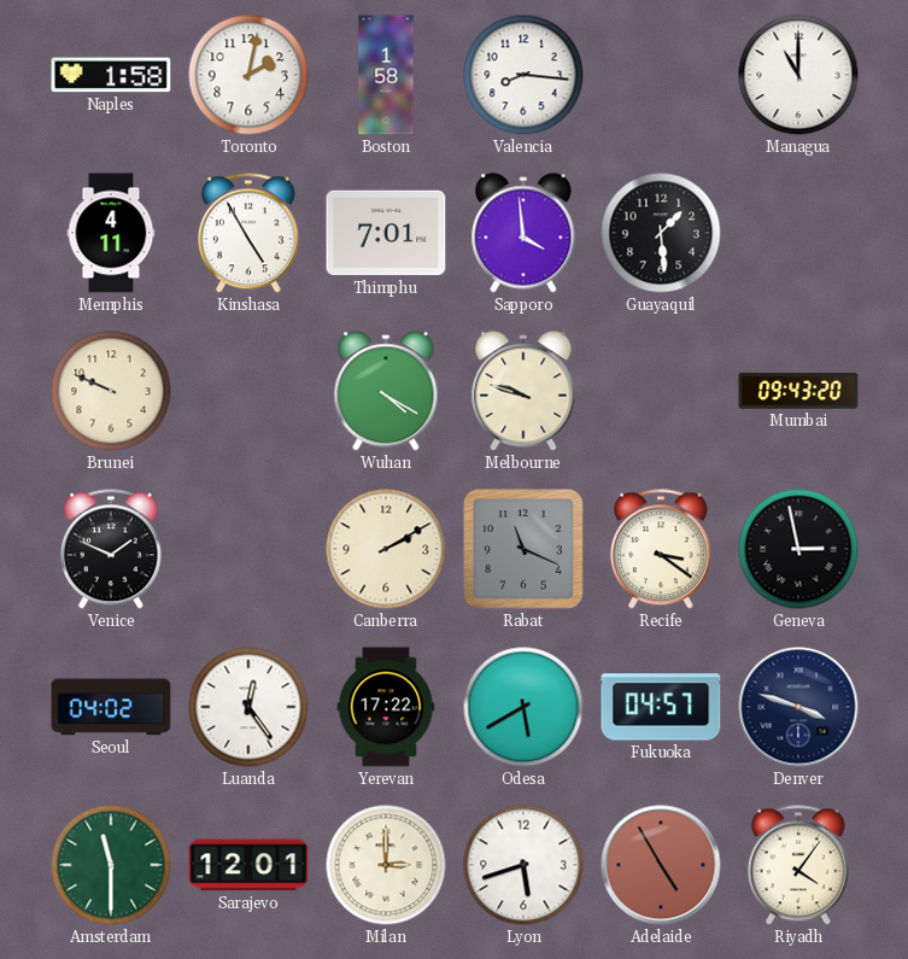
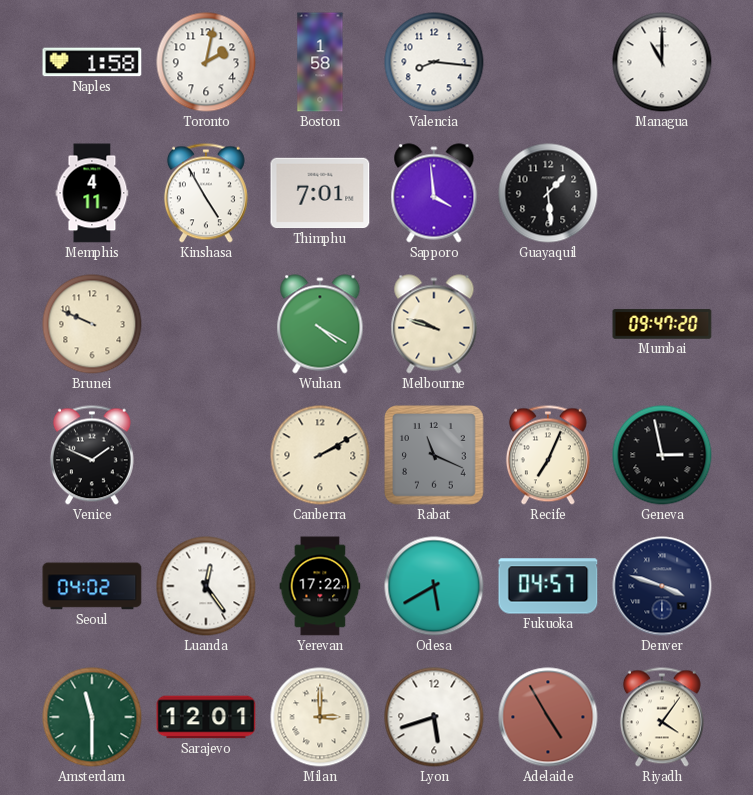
Mumbai: 09:43 -> 09:47
Recife: 3:21 -> 7:04
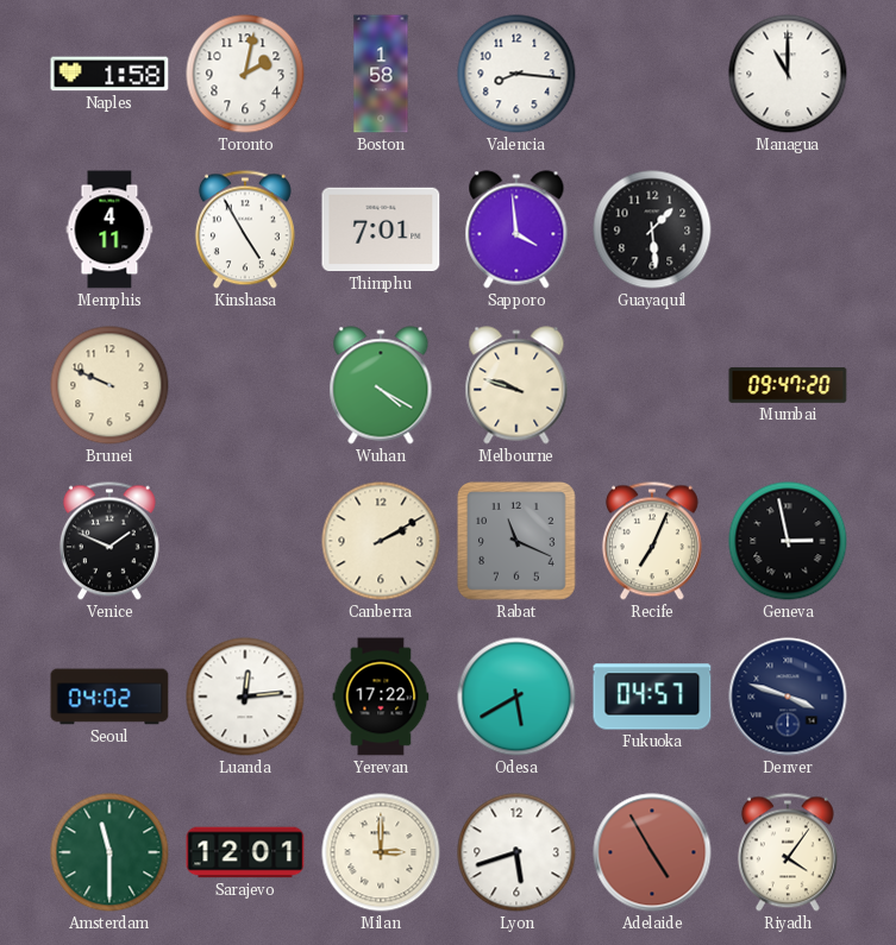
Luanda: 12:24 -> 12:14
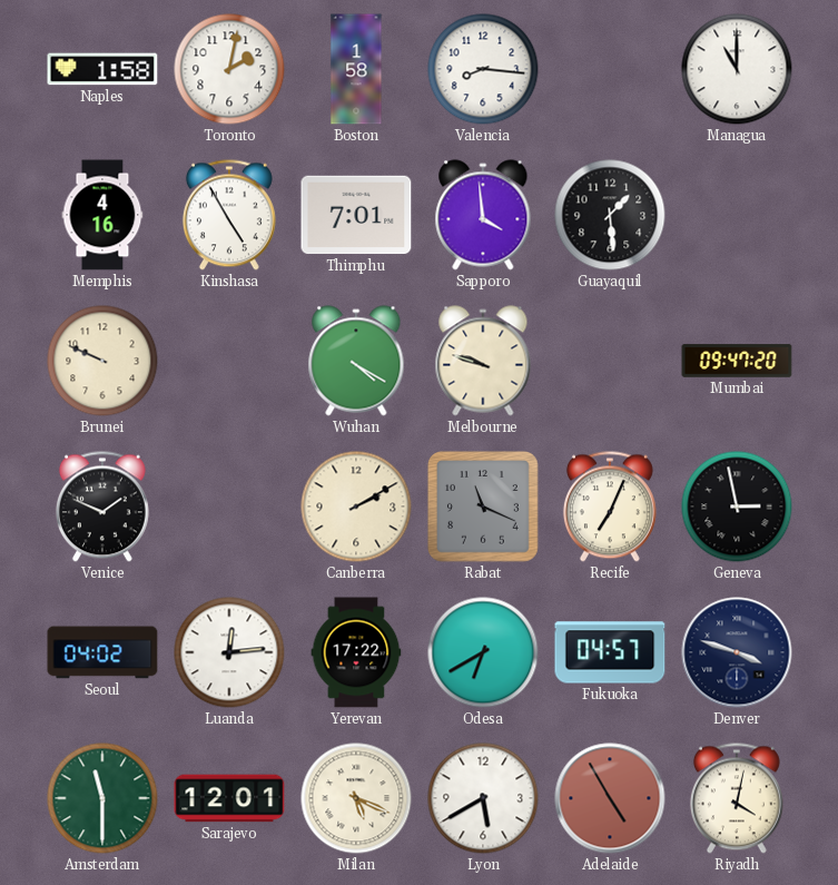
Memphis: 4:11 -> 4:16
Odesa: 5:40 -> 6:40
Milan: 3:00 -> 5:19
Lyon: 5:42 -> 5:40
Riyadh: 4:06 -> 4:02
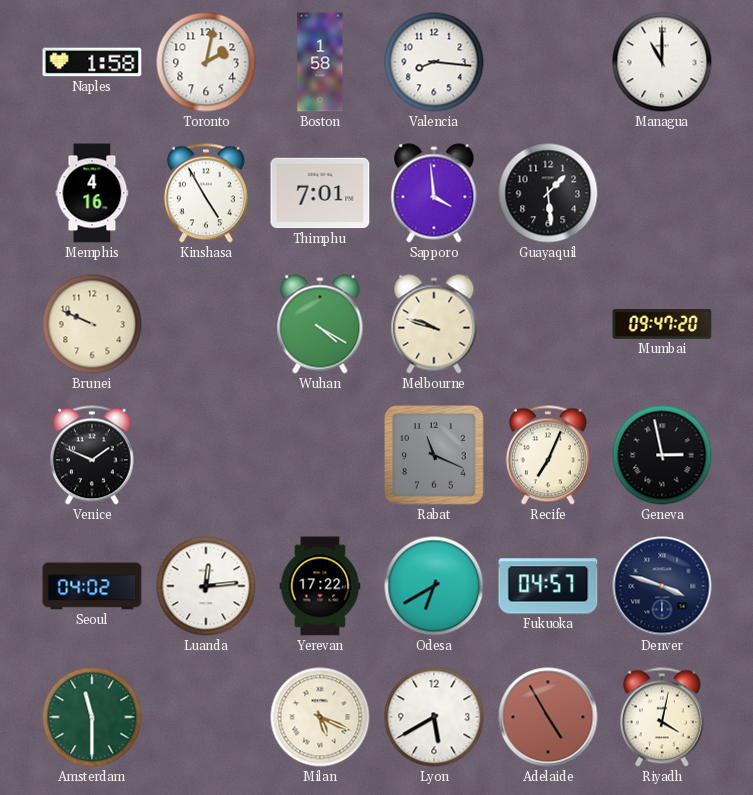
Canberra: 2:10 -> none
Sarajevo: 12:01 -> none
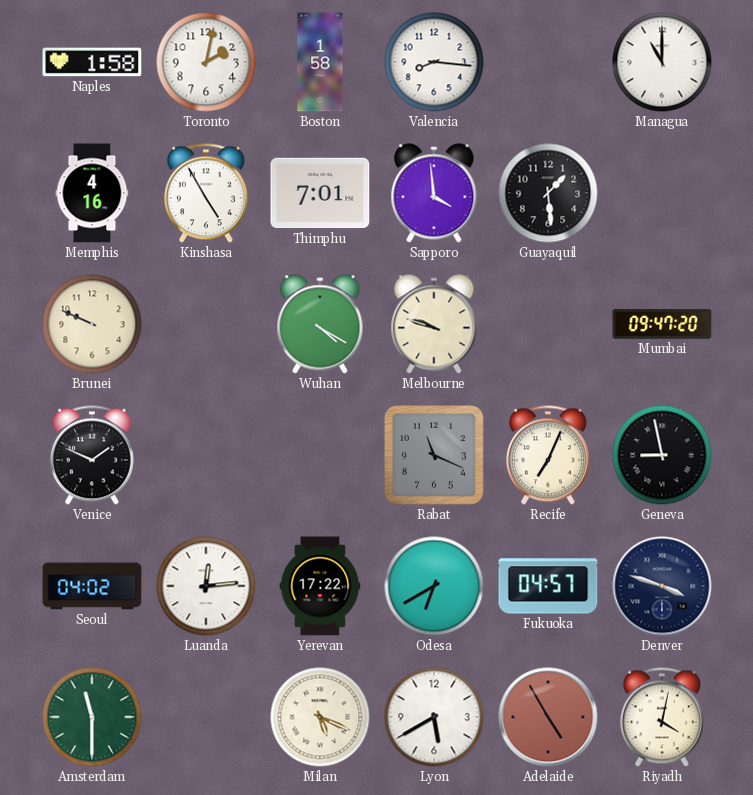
Geneva: 2:58 -> 8:58
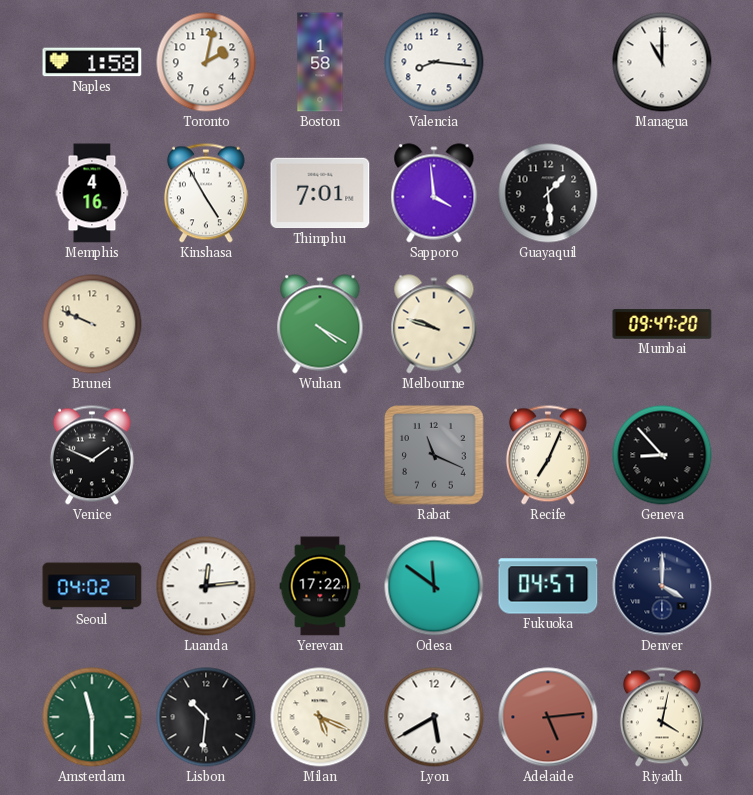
Geneva: 8:58 -> 8:53
Odesa: 6:40 -> 11:51
Denver: 3:48 -> 4:00
Lisbon: none -> 10:31
Adelaide: 4:55 -> 5:14
